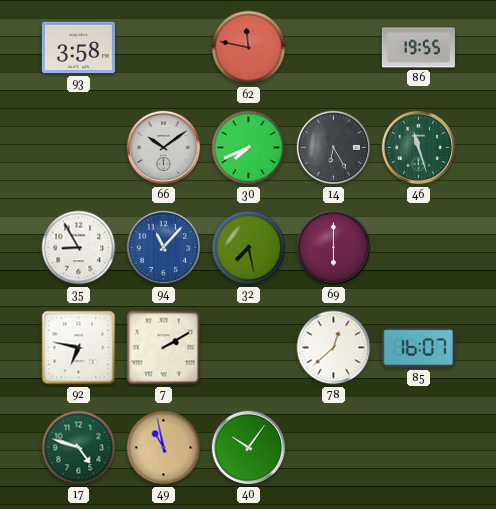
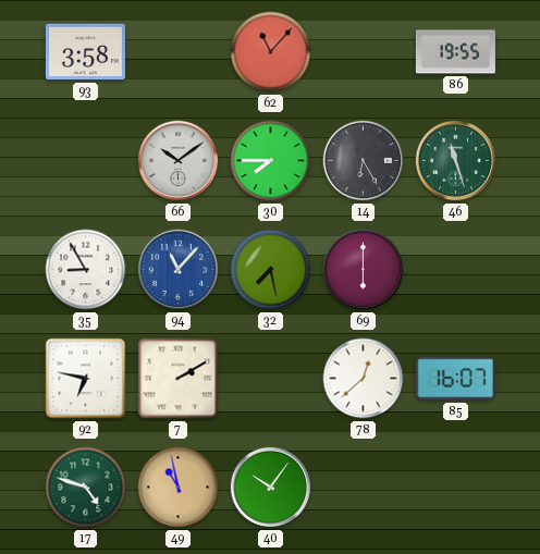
62: 11:47 -> 11:07
30: 7:41 -> 7:45
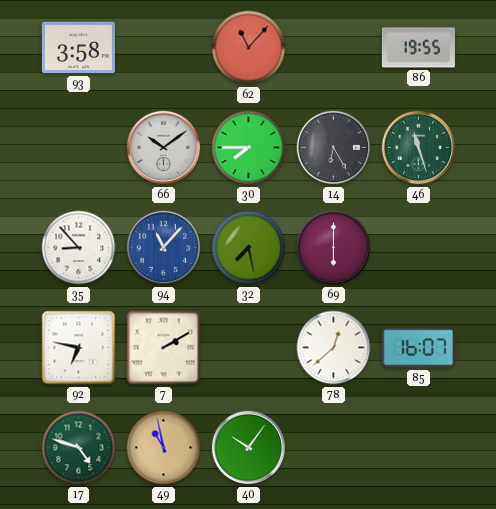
35: 8:55 -> 8:53
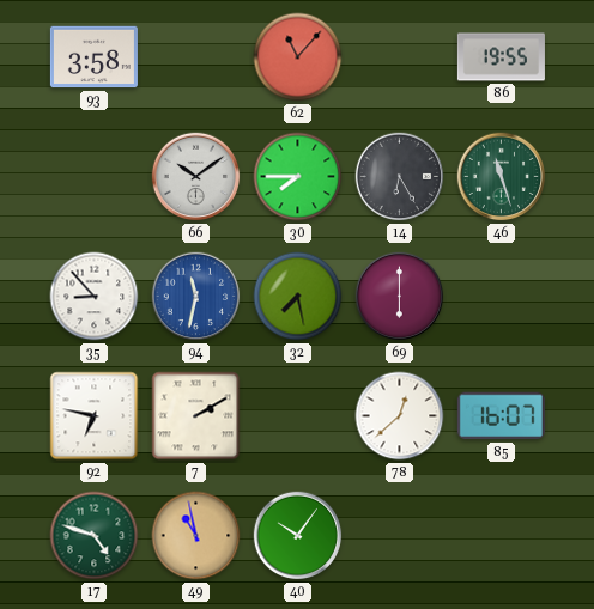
94: 11:07 -> 11:32
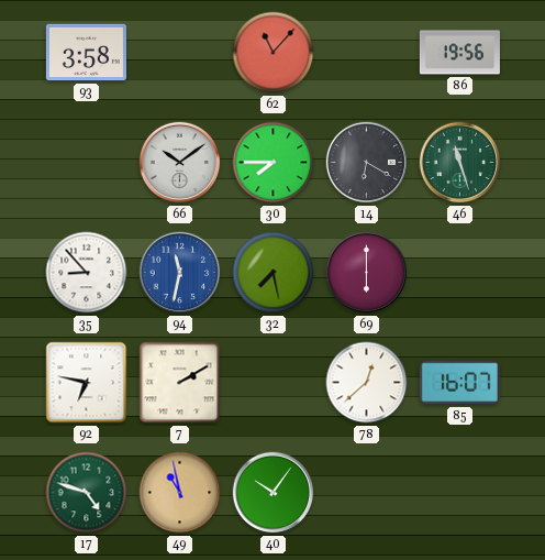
86: 19:55 -> 19:56
14: 6:25 -> 6:20
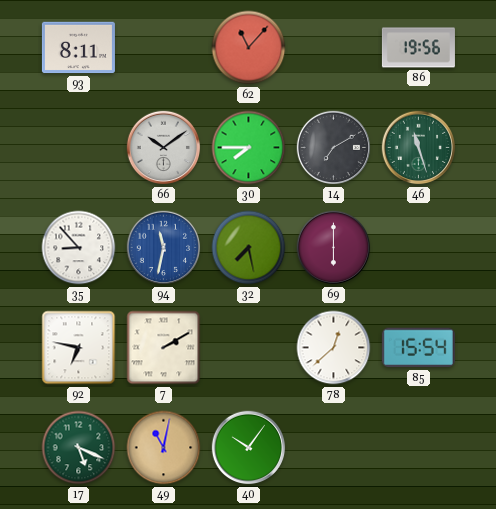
93: 3:58 -> 8:11
14: 6:20 -> 7:10
85: 16:07 -> 15:54
17: 4:48 -> 5:19
49: 10:58 -> 11:02
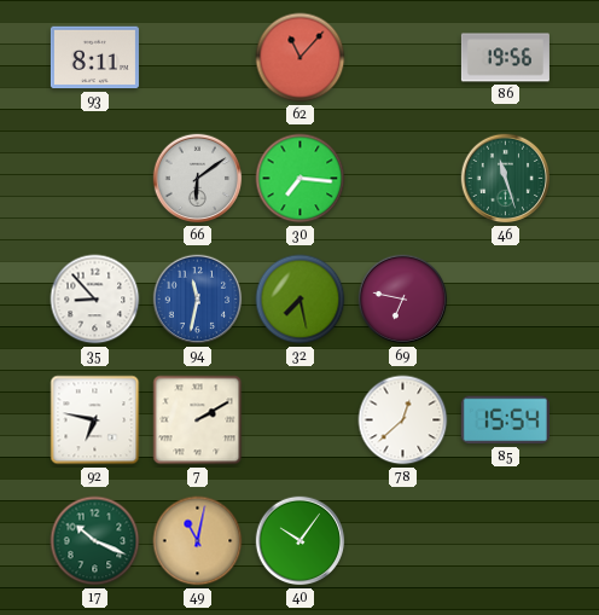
66: 10:09 -> 6:09
30: 7:45 -> 7:16
14: 7:10 -> none
69: 6:00 -> 6:47
17: 5:19 -> 10:19
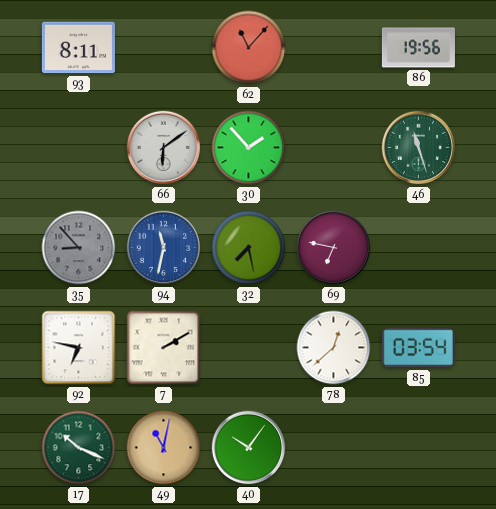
30: 7:16 -> 1:53
35 dial: white -> grey
85: 15:54 -> 03:54
